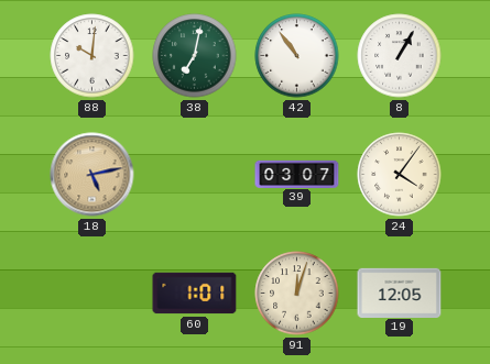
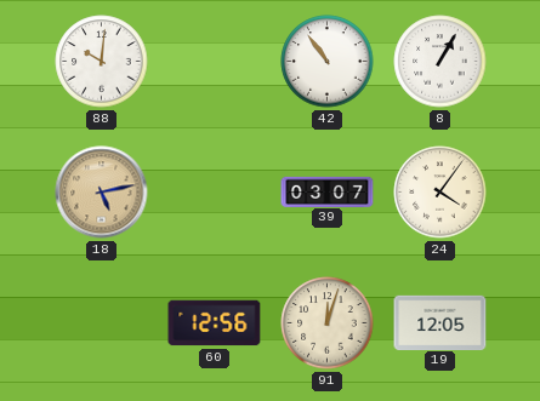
38: 7:02 -> none
60: 1:01 -> 12:56
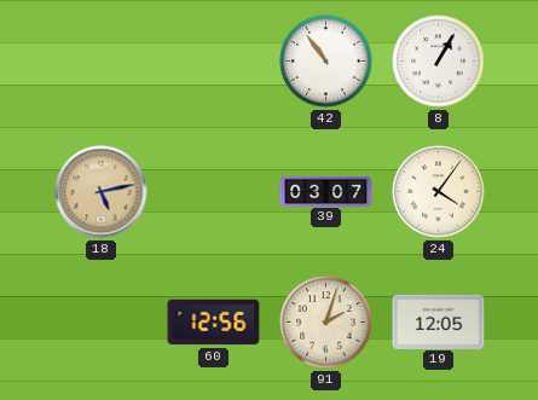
88: 10:01 -> none
91: 12:03 -> 2:03
